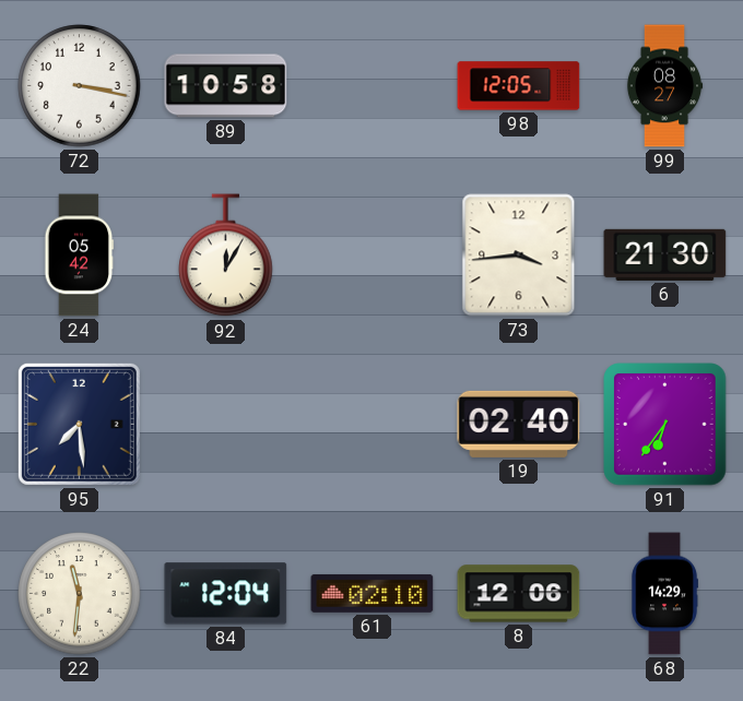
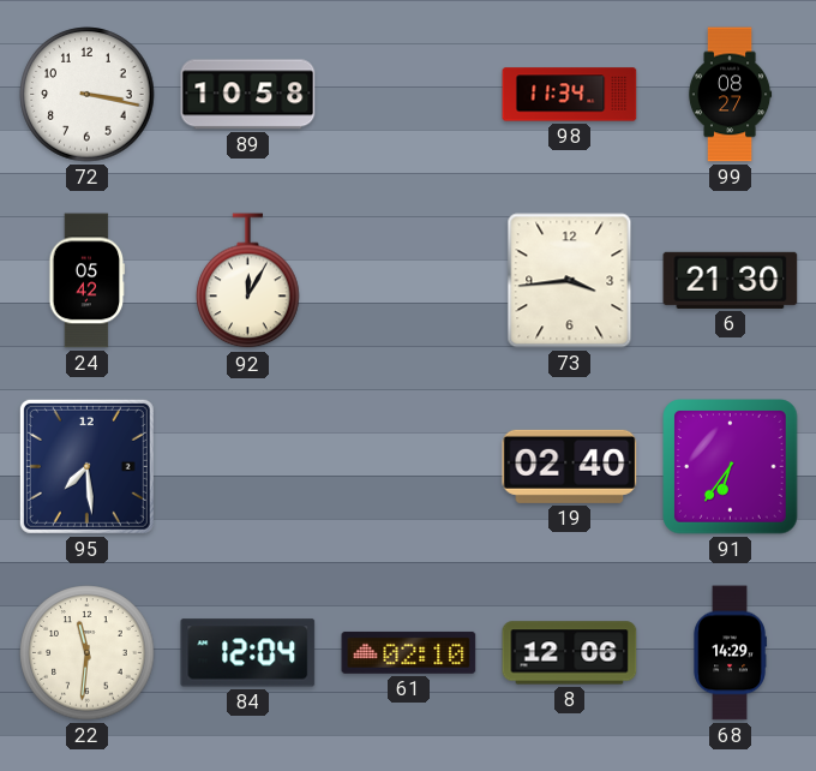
98: 12:05 -> 11:34
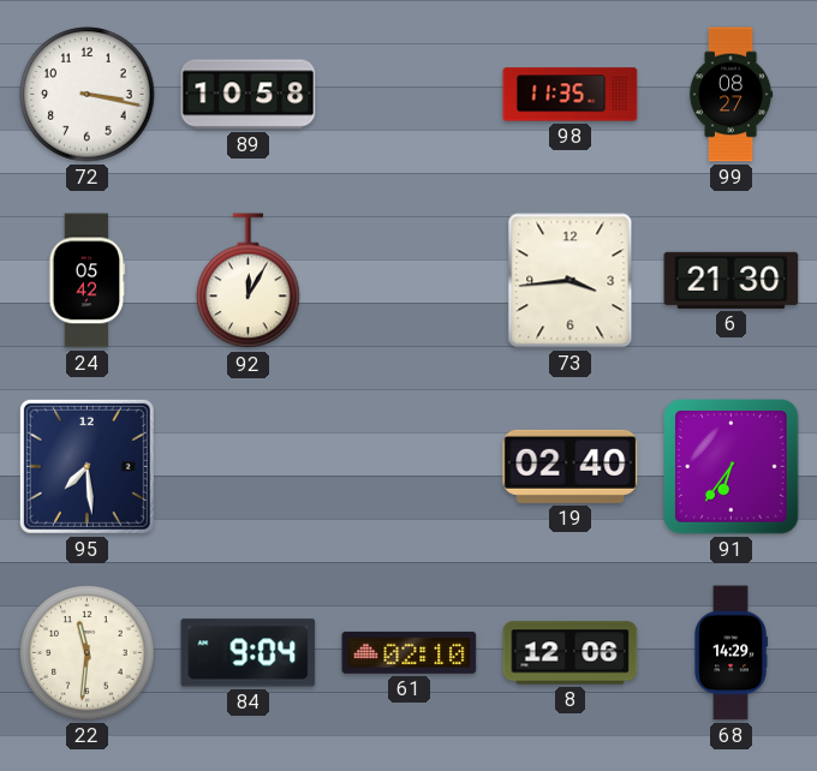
98: 11:34 -> 11:35
84: 12:04 -> 9:04
